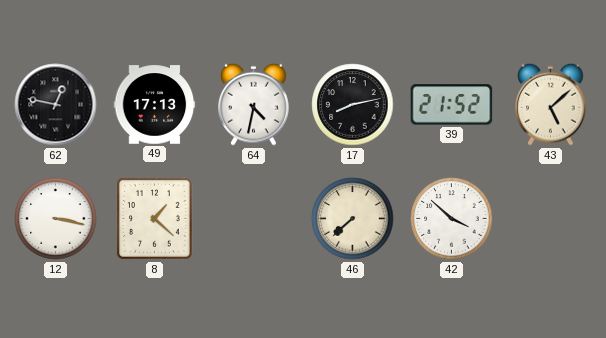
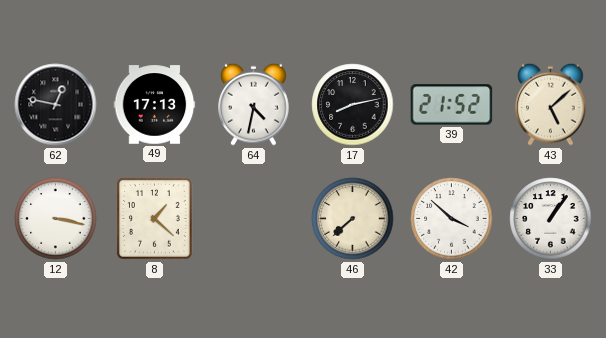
33: none -> 1:06
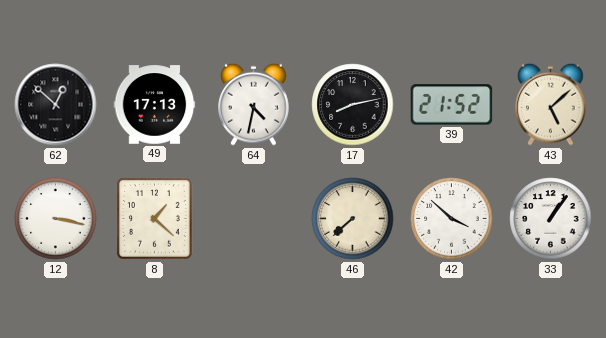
62: 12:47 -> 12:52
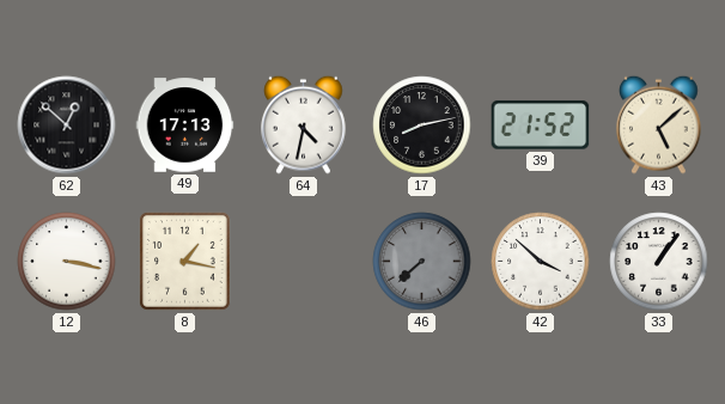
8: 1:22 -> 1:17
46 dial: cream -> grey
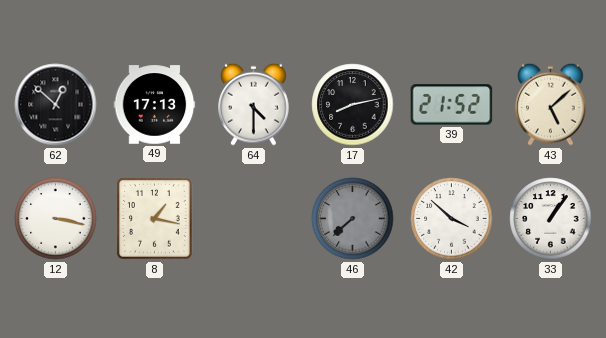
64: 4:32 -> 4:30
